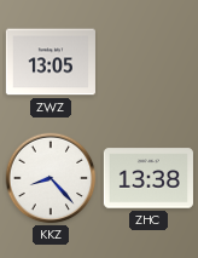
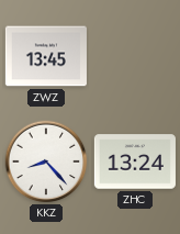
ZWZ: 13:05 -> 13:45
ZHC: 13:38 -> 13:24
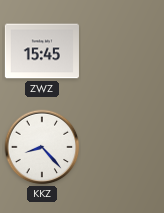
ZWZ: 13:45 -> 15:45
ZHC: 13:24 -> none
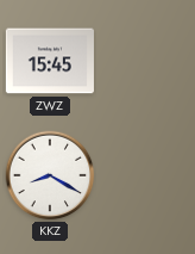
KKZ: 8:23 -> 8:20
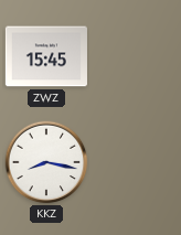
KKZ: 8:20 -> 8:17
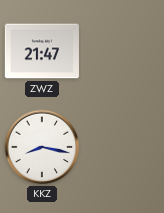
ZWZ: 15:45 -> 21:47
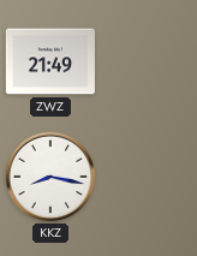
ZWZ: 21:47 -> 21:49
